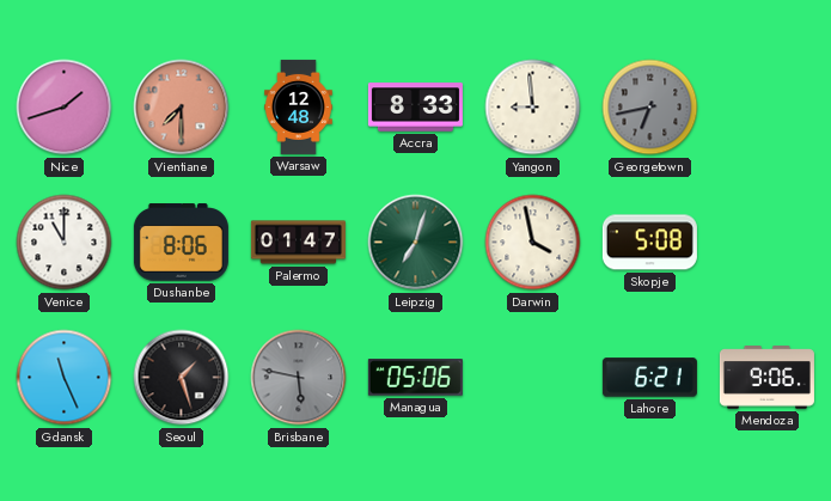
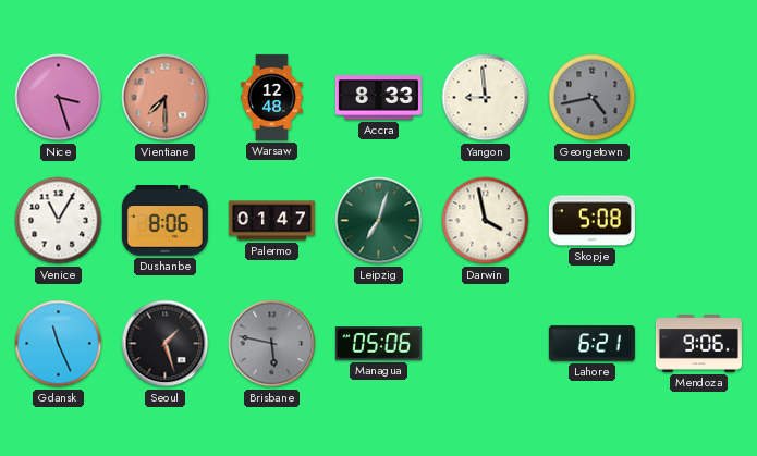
Nice: 1:42 -> 3:27
Georgetown: 6:43 -> 4:43
Venice: 11:00 -> 11:05
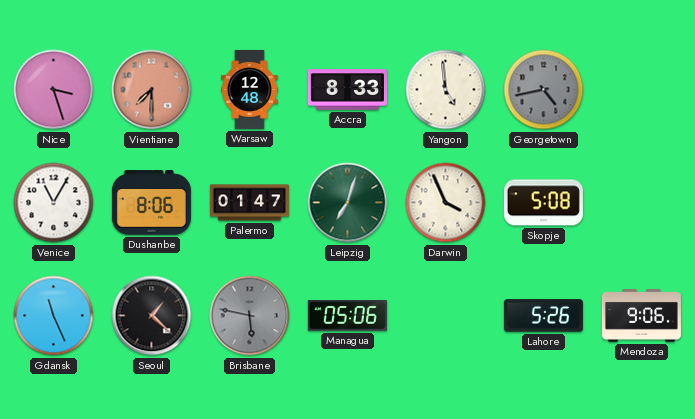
Yangon: 8:59 -> 4:59
Darwin: 3:58 -> 3:56
Seoul: 1:27 -> 1:22
Lahore: 6:21 -> 5:26
